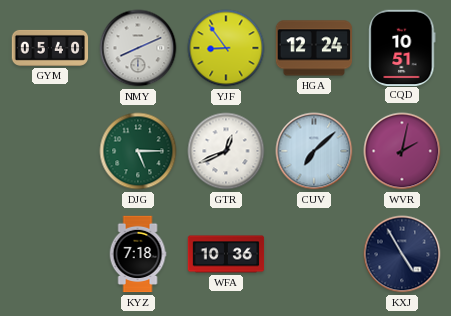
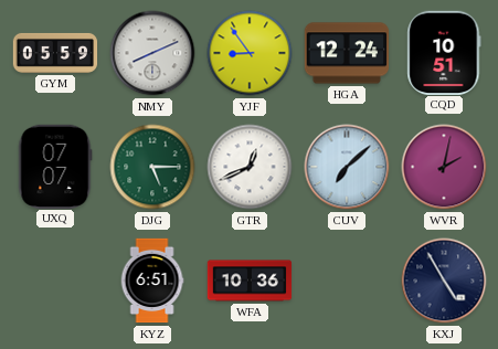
GYM: 05:40 -> 05:59
UXQ: none -> 07:07
KYZ: 7:18 -> 6:51
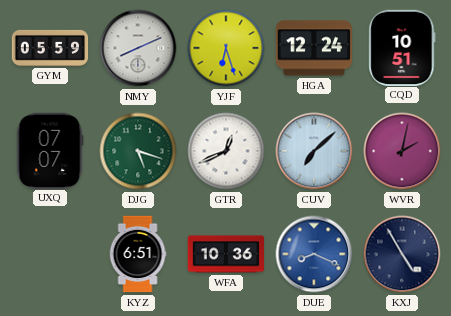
YJF: 8:54 -> 6:27
DJG: 5:15 -> 5:18
DUE: none -> 8:19
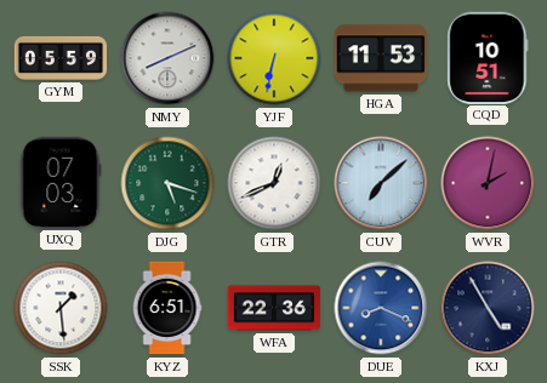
YJF: 6:27 -> 6:32
HGA: 12:24 -> 11:53
UXQ: 07:07 -> 07:03
SSK: none -> 1:29
WFA: 10:36 -> 22:36
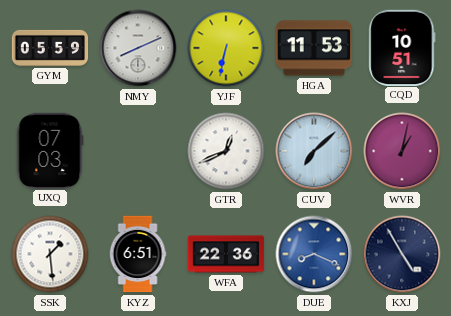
DJG: 5:18 -> none
WVR: 2:02 -> 1:02
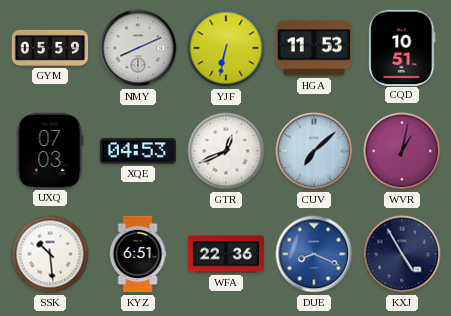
XQE: none -> 04:53
SSK: 1:29 -> 10:29
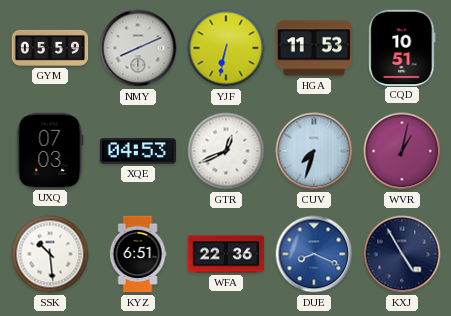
CUV: 7:08 -> 7:33
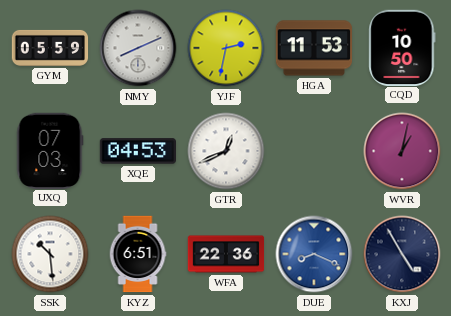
YJF: 6:32 -> 2:32
CQD: 10:51 -> 10:50
CUV: 7:33 -> none
